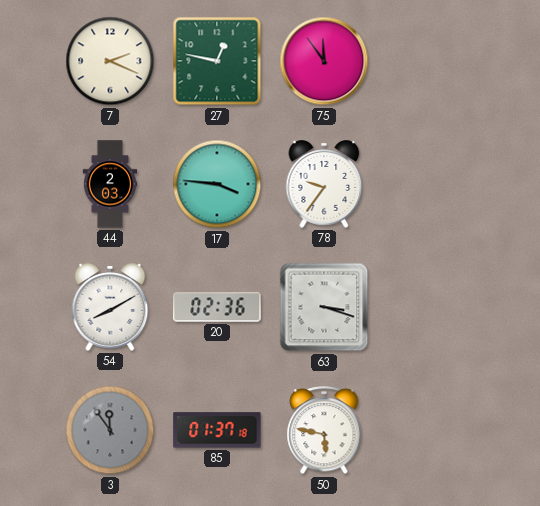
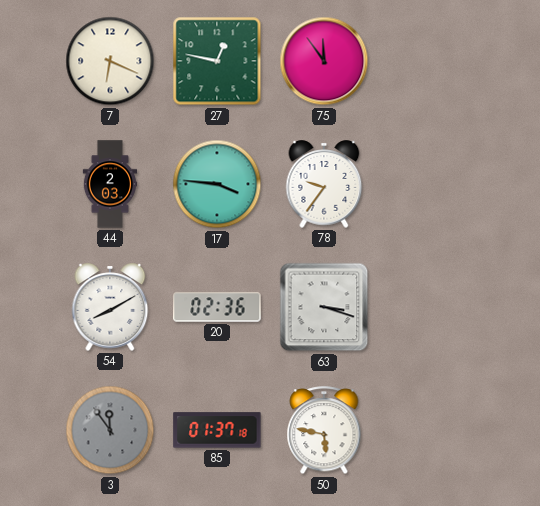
7: 2:19 -> 6:19
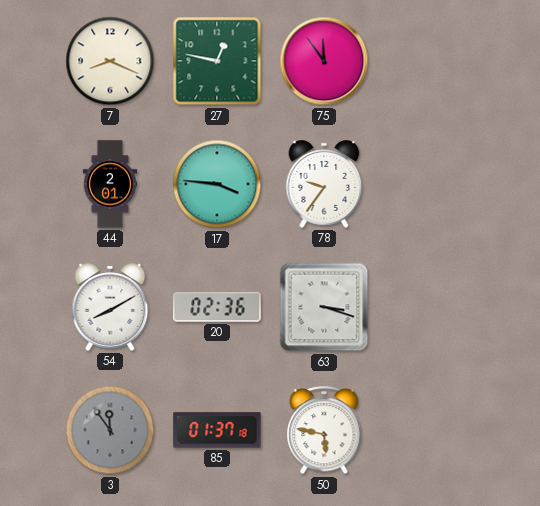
7: 6:19 -> 8:19
44: 2:03 -> 2:01
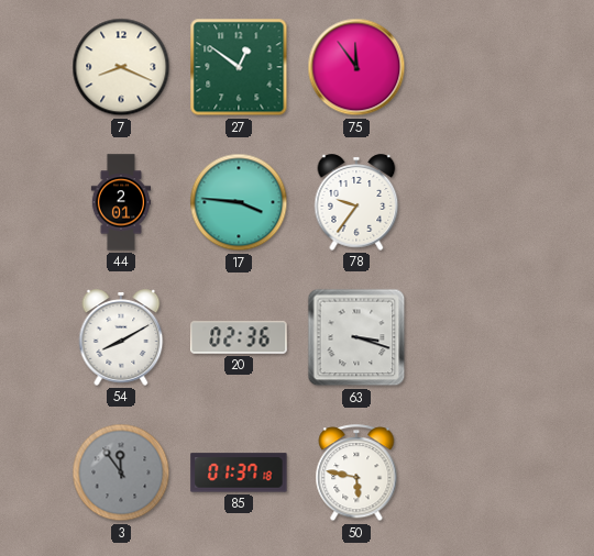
27: 12:47 -> 12:51
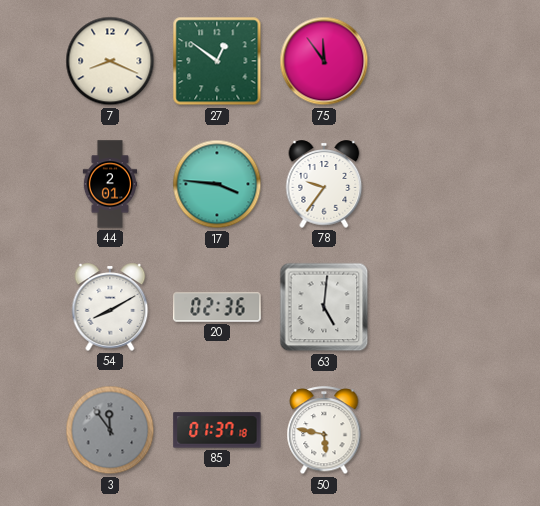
63: 3:18 -> 5:01
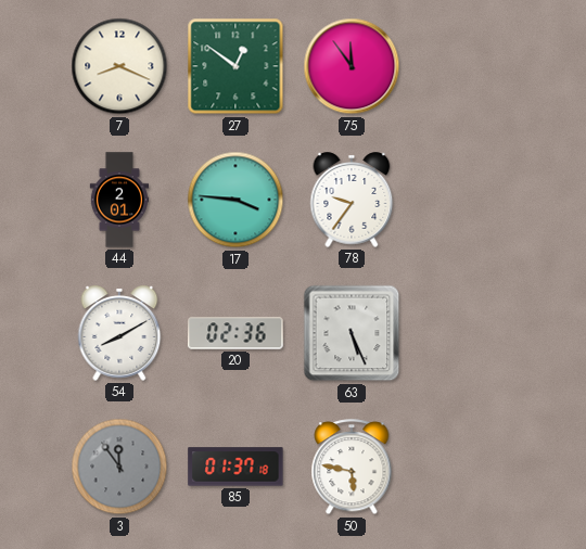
63: 5:01 -> 5:26
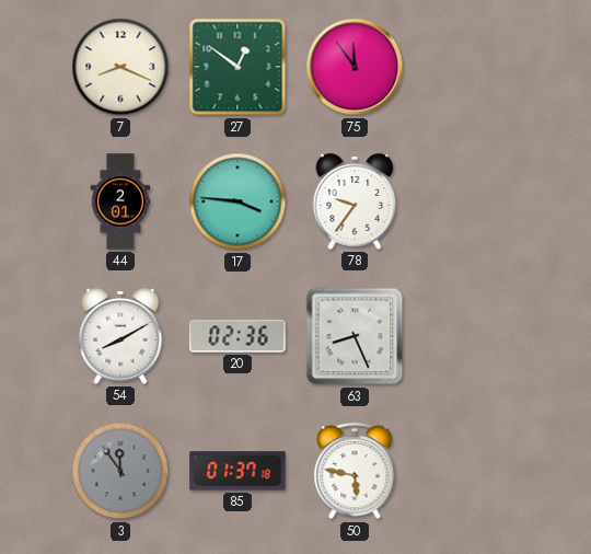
63: 5:26 -> 8:26
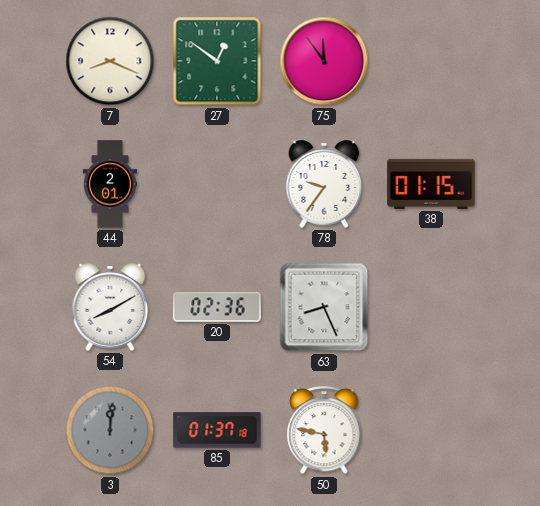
17: 3:46 -> none
38: none -> 01:15
3: 11:54 -> 12:01
